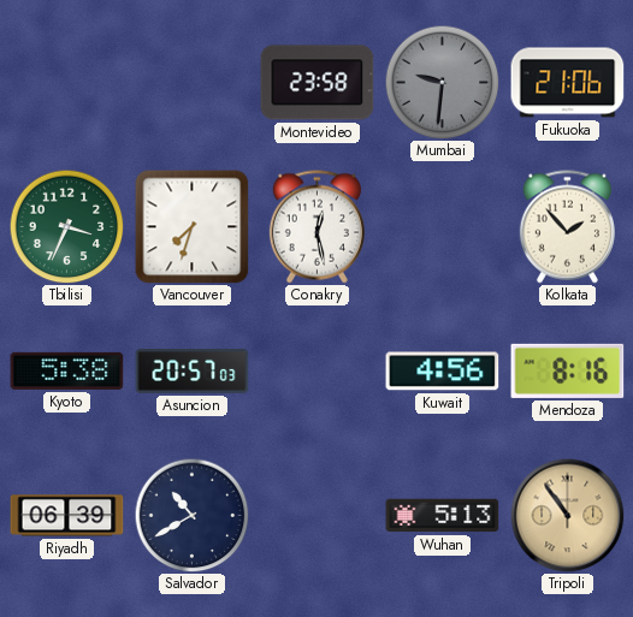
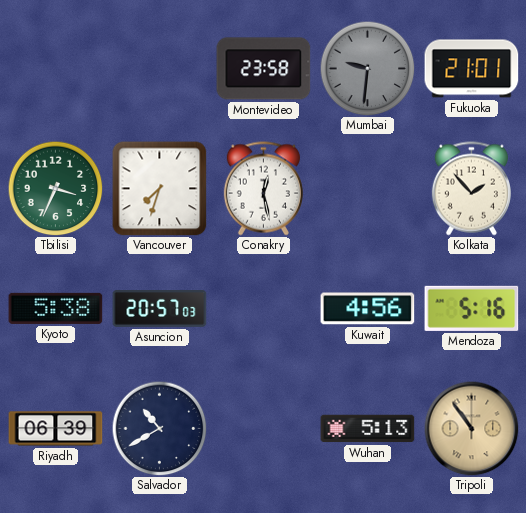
Fukuoka: 21:06 -> 21:01
Mendoza: 8:16 -> 5:16
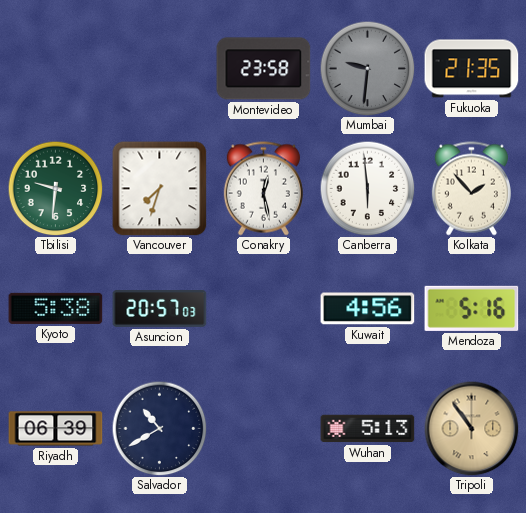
Fukuoka: 21:01 -> 21:35
Tbilisi: 3:34 -> 9:31
Canberra: none -> 5:59
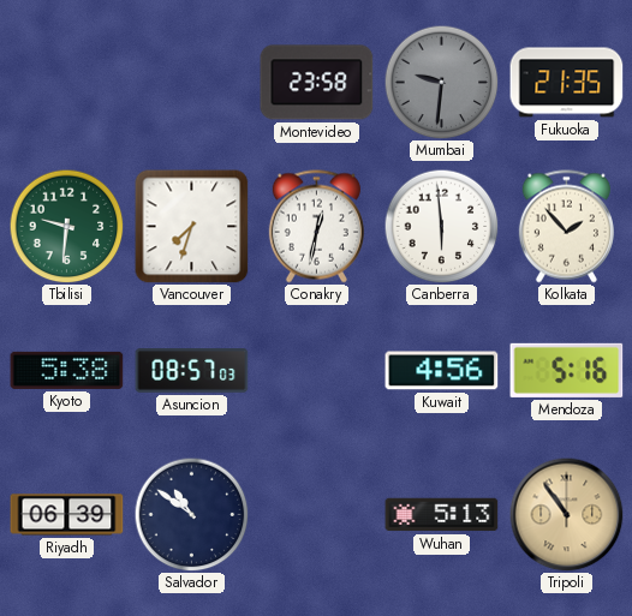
Conakry: 12:28 -> 12:32
Asuncion: 20:57 -> 08:57
Salvador: 10:40 -> 10:51
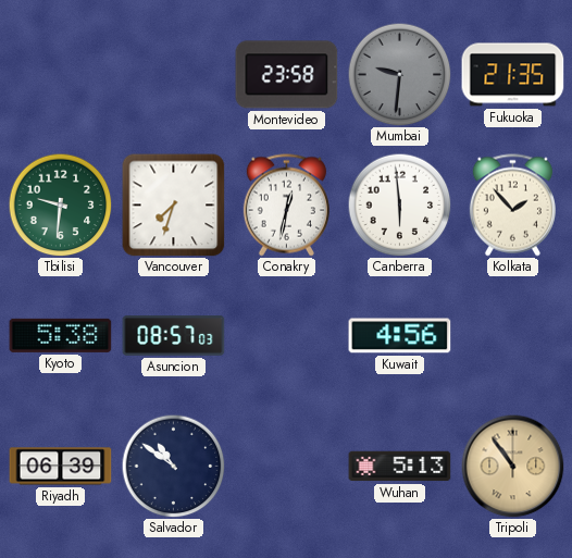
Mendoza: 5:16 -> none
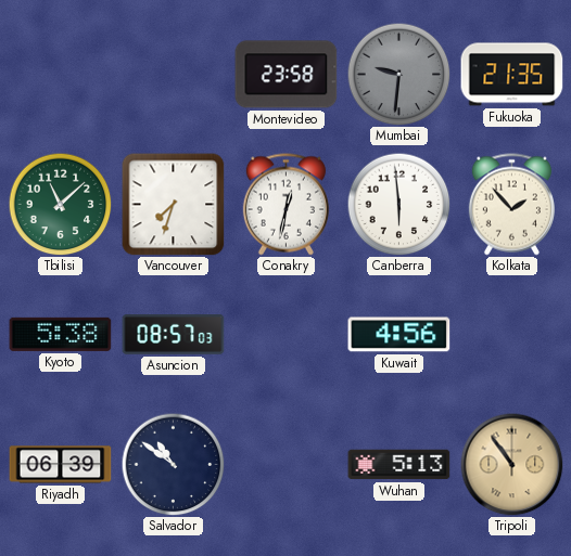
Tbilisi: 9:31 -> 11:08
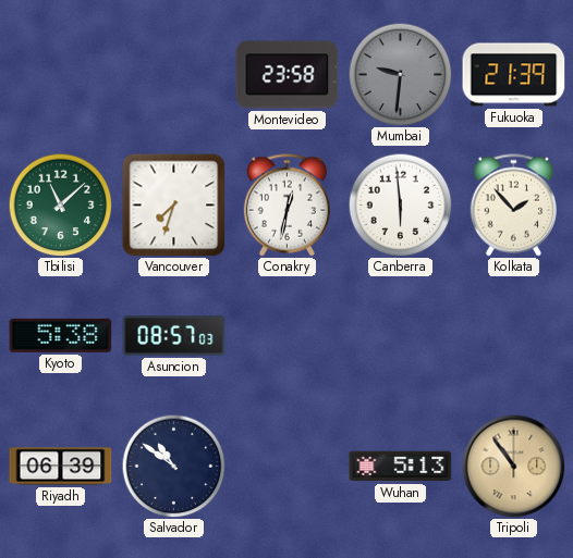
Fukuoka: 21:35 -> 21:39
Kuwait: 4:56 -> none
